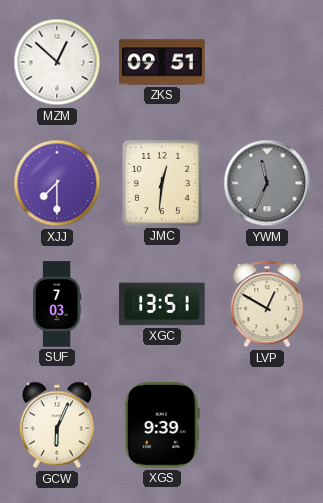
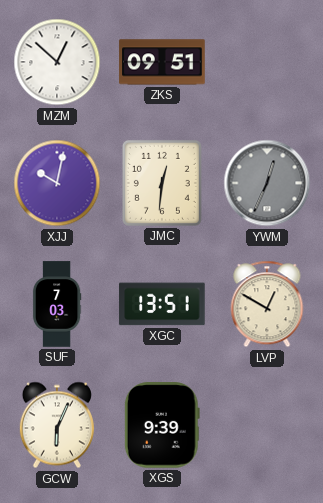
XJJ: 7:30 -> 10:02
YWM: 11:34 -> 12:34
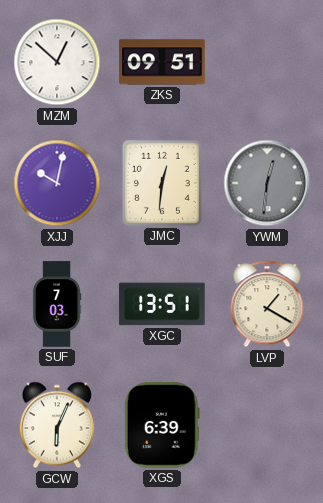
YWM: 12:34 -> 12:31
LVP: 12:50 -> 1:20
XGS: 9:39 -> 6:39
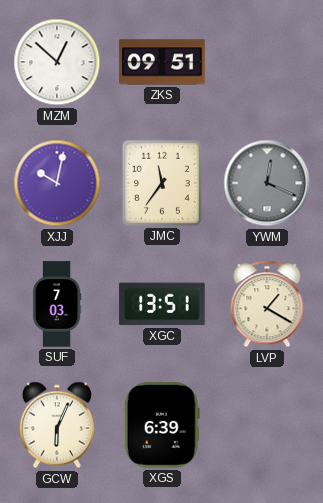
JMC: 12:31 -> 11:36
YWM: 12:31 -> 12:19
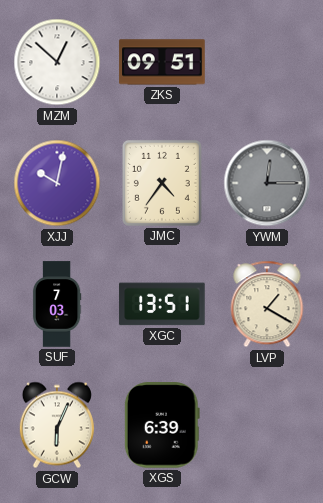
JMC: 11:36 -> 4:36
YWM: 12:19 -> 12:15
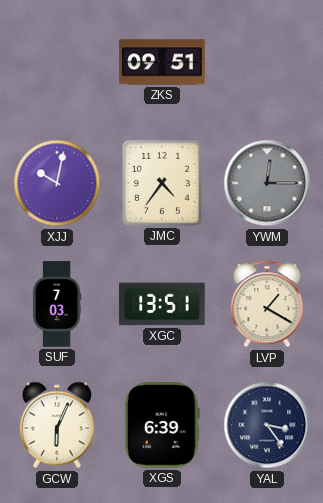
MZM: 12:52 -> none
YAL: none -> 3:24
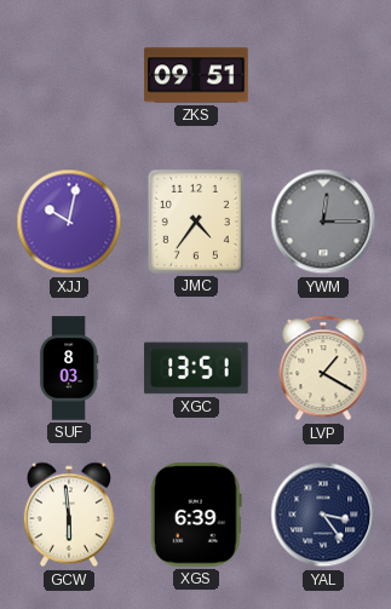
SUF: 7:03 -> 8:03
GCW: 6:04 -> 5:59
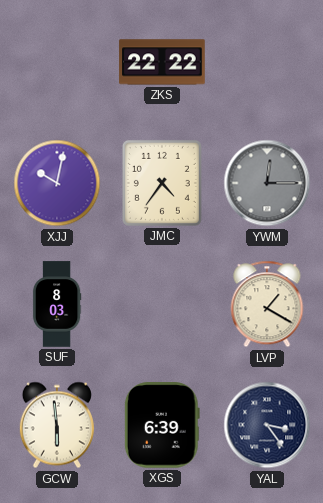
ZKS: 09:51 -> 22:22
XGC: 13:51 -> none
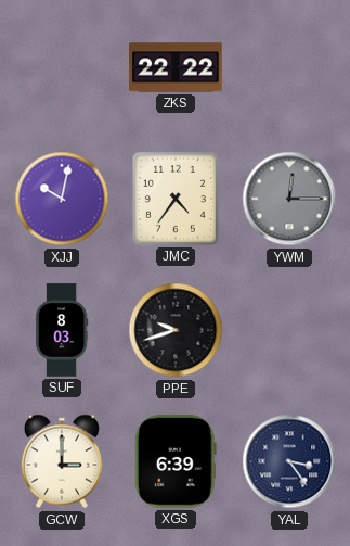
PPE: none -> 9:42
LVP: 1:20 -> none
GCW: 5:59 -> 3:00
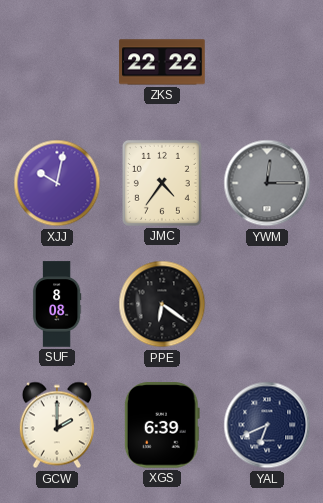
SUF: 8:03 -> 8:08
PPE: 9:42 -> 6:21
GCW: 3:00 -> 2:00
YAL: 3:24 -> 6:41
